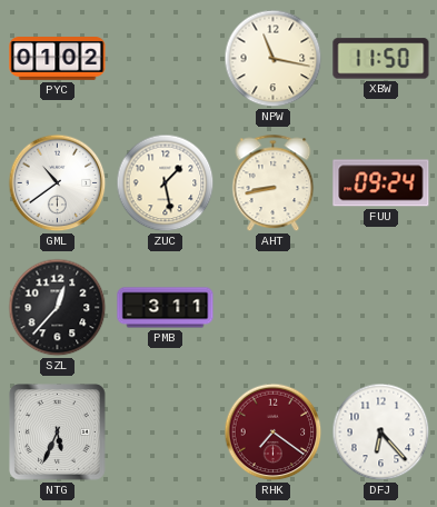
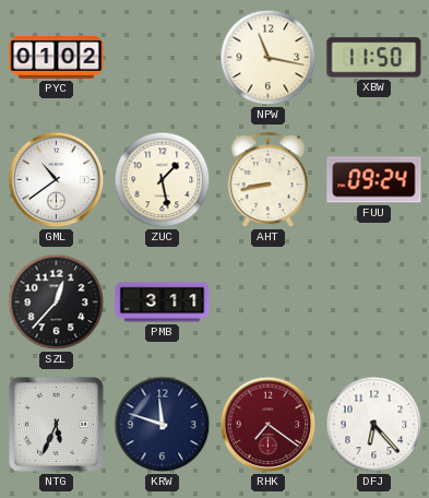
KRW: none -> 11:48
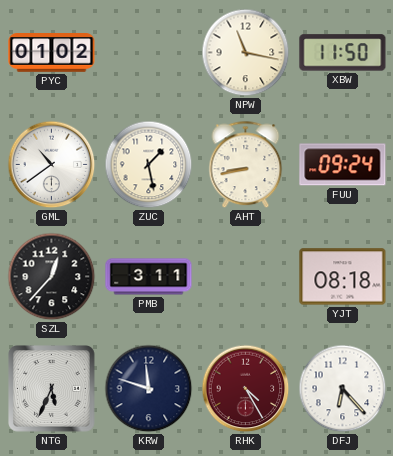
YJT: none -> 08:18
RHK: 7:21 -> 4:25
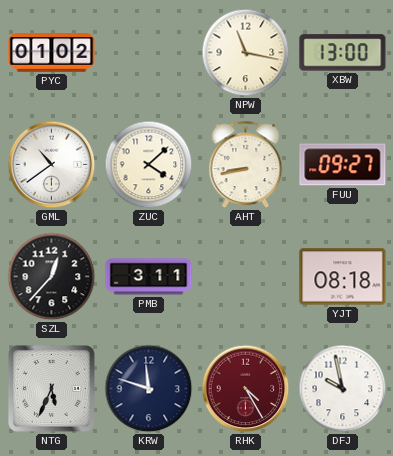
XBW: 11:50 -> 13:00
ZUC: 1:28 -> 4:08
FUU: 09:24 -> 09:27
DFJ: 6:23 -> 9:58
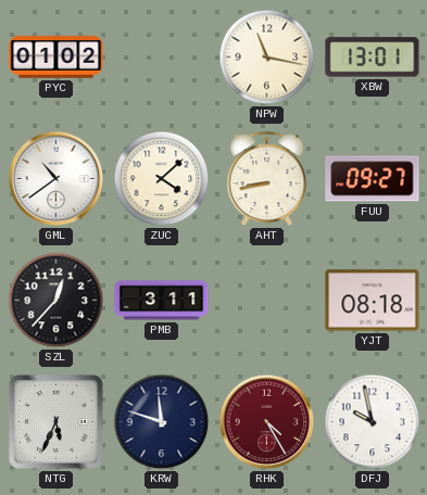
XBW: 13:00 -> 13:01
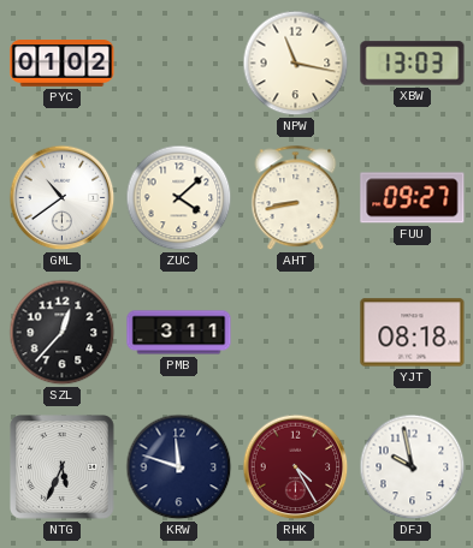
XBW: 13:01 -> 13:03
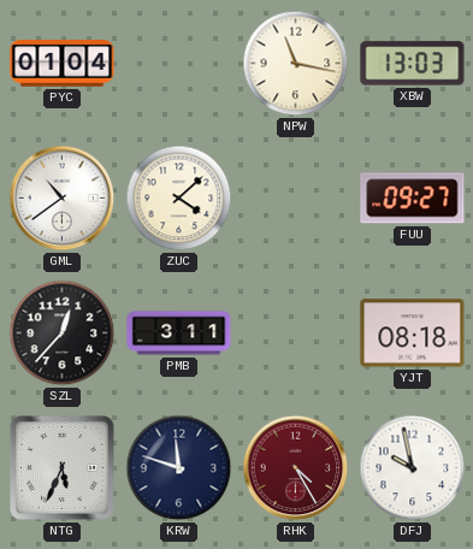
PYC: 01:02 -> 01:04
AHT: 8:43 -> none
